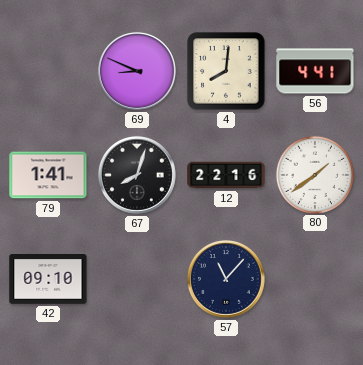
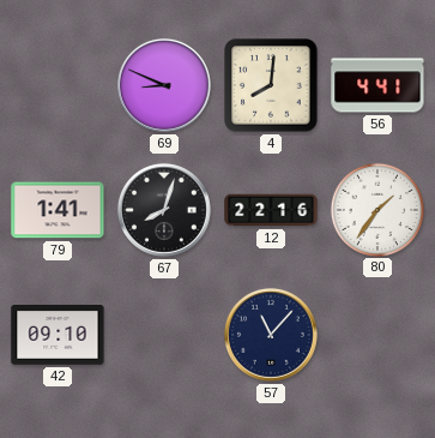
80: 1:39 -> 1:36
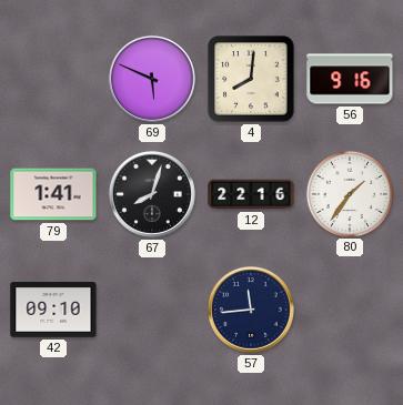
69: 8:49 -> 5:49
56: 4:41 -> 9:16
57: 11:07 -> 11:44
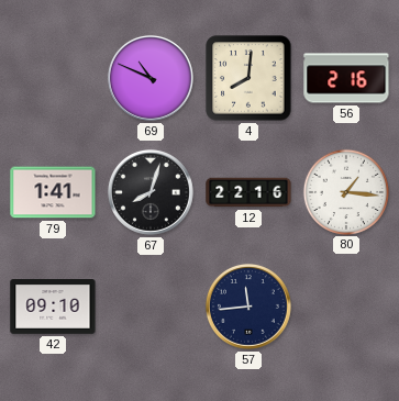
69: 5:49 -> 10:49
56: 9:16 -> 2:16
80: 1:36 -> 1:16
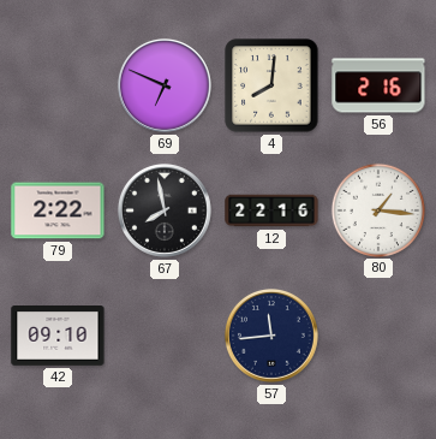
69: 10:49 -> 6:49
79: 1:41 -> 2:22
67: 8:03 -> 7:58
